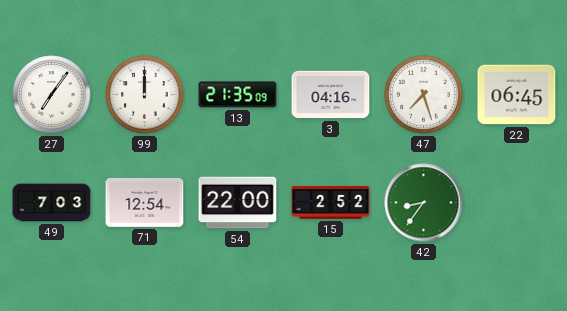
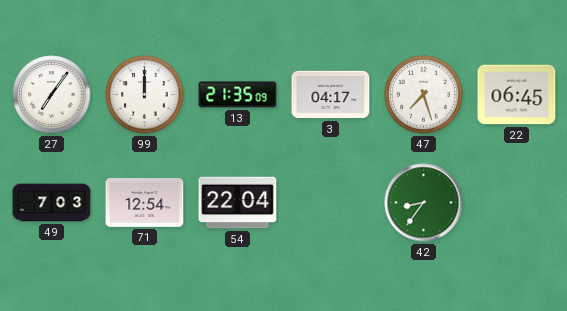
3: 04:16 -> 04:17
54: 22:00 -> 22:04
15: 2:52 -> none
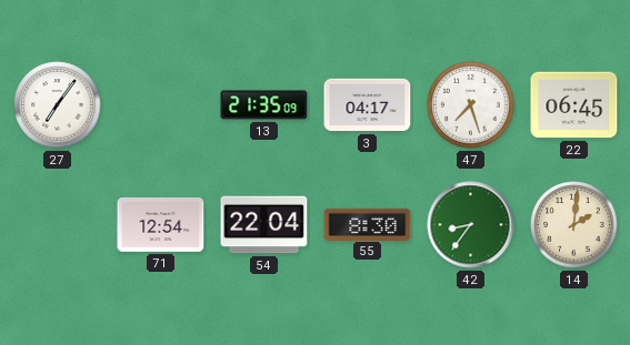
99: 12:00 -> none
49: 7:03 -> none
55: none -> 8:30
14: none -> 2:01
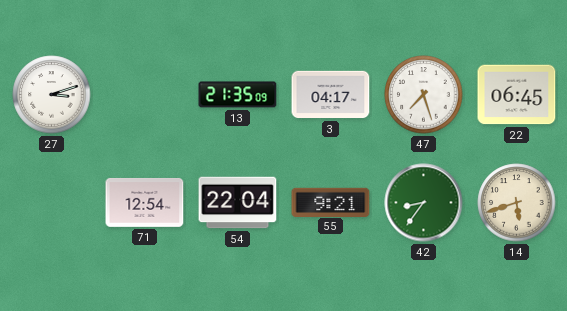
27: 7:06 -> 3:12
55: 8:30 -> 9:21
14: 2:01 -> 5:42
